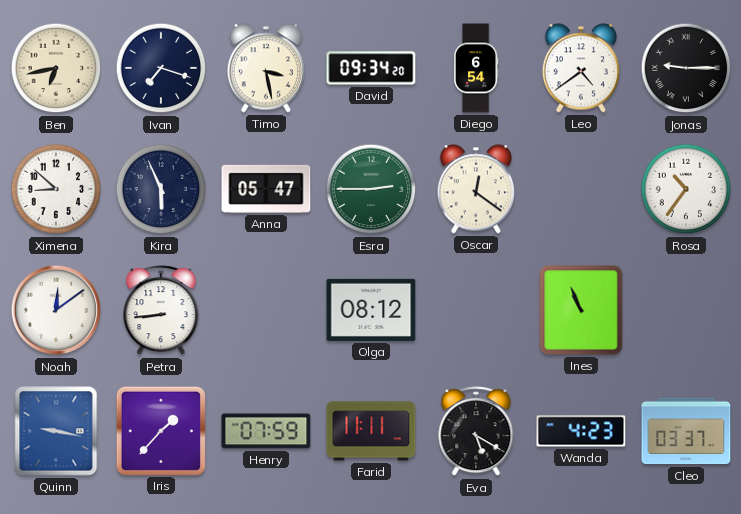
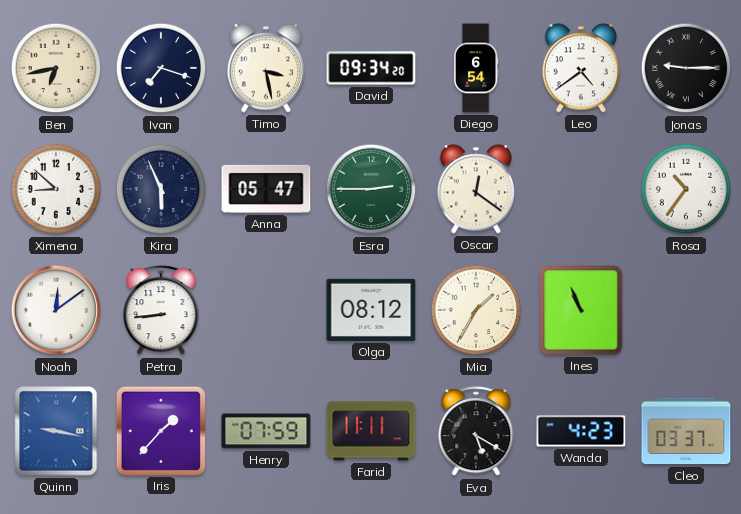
Mia: none -> 1:35
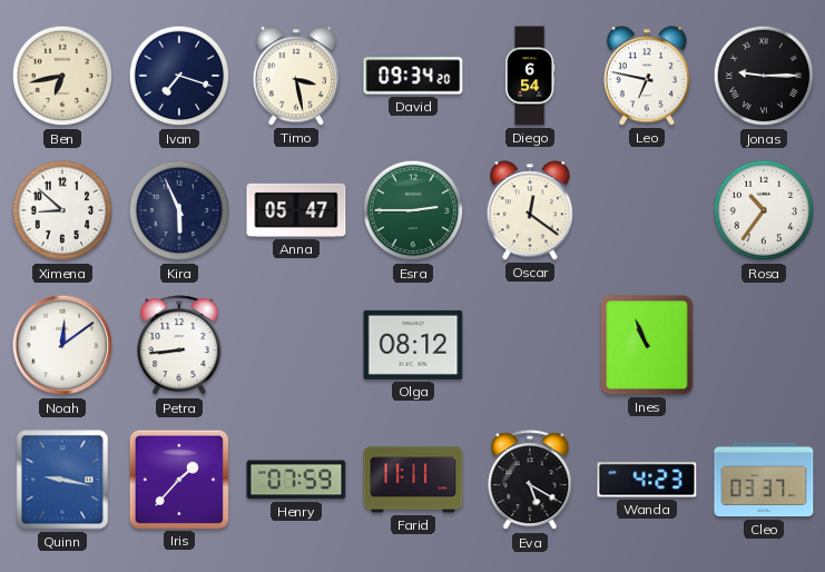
Leo: 4:39 -> 6:47
Mia: 1:35 -> none
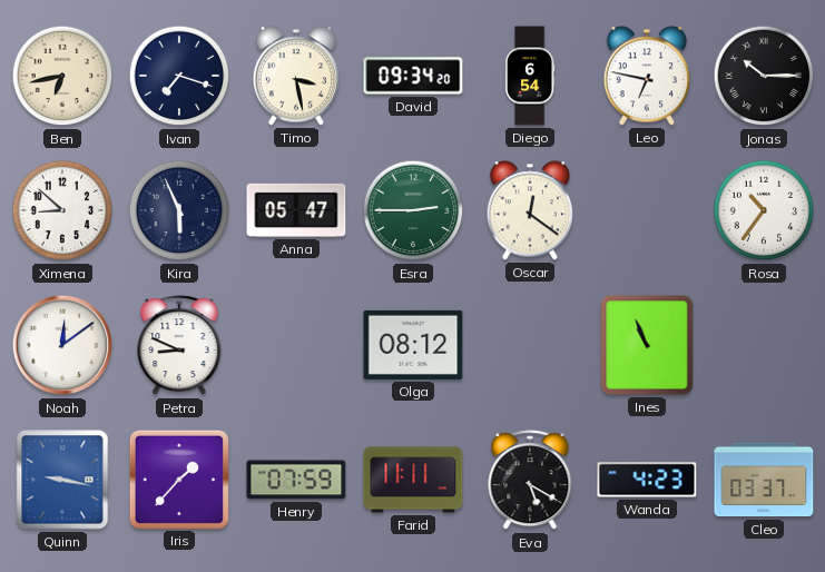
Jonas: 9:15 -> 10:15
Petra: 8:44 -> 8:49
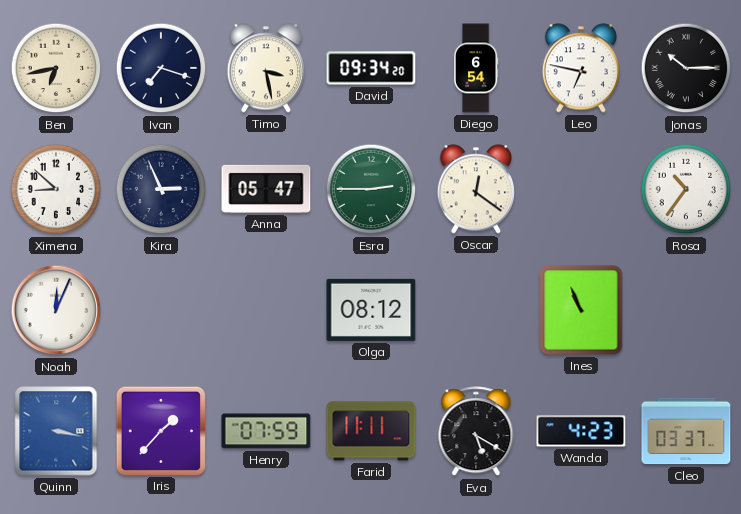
Kira: 5:56 -> 2:56
Noah: 12:09 -> 12:04
Petra: 8:49 -> none
Quinn: 9:17 -> 3:17
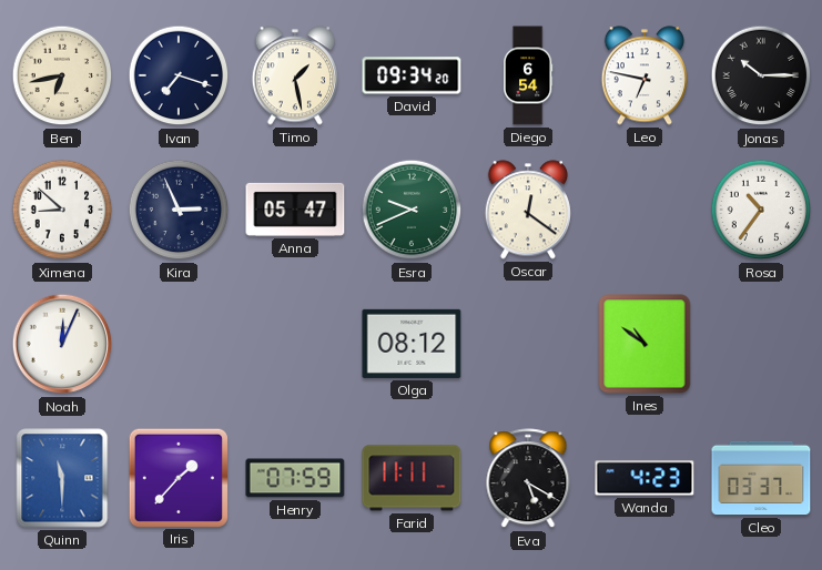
Timo: 3:28 -> 1:28
Esra: 2:45 -> 9:41
Ines: 10:56 -> 10:51
Quinn: 3:17 -> 11:30
